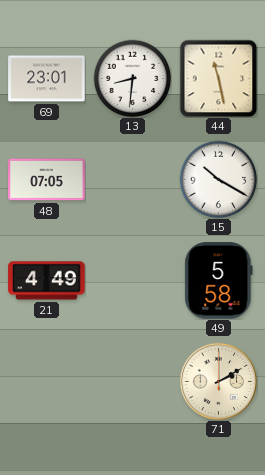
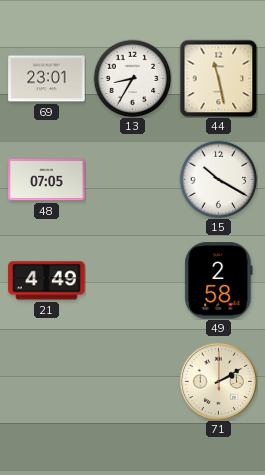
13: 8:31 -> 8:35
49: 5:58 -> 2:58
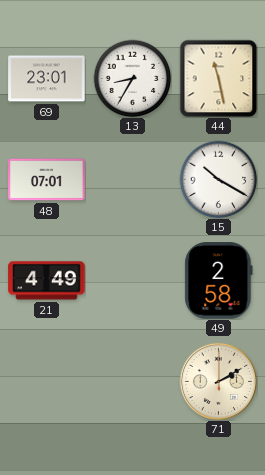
48: 07:05 -> 07:01
